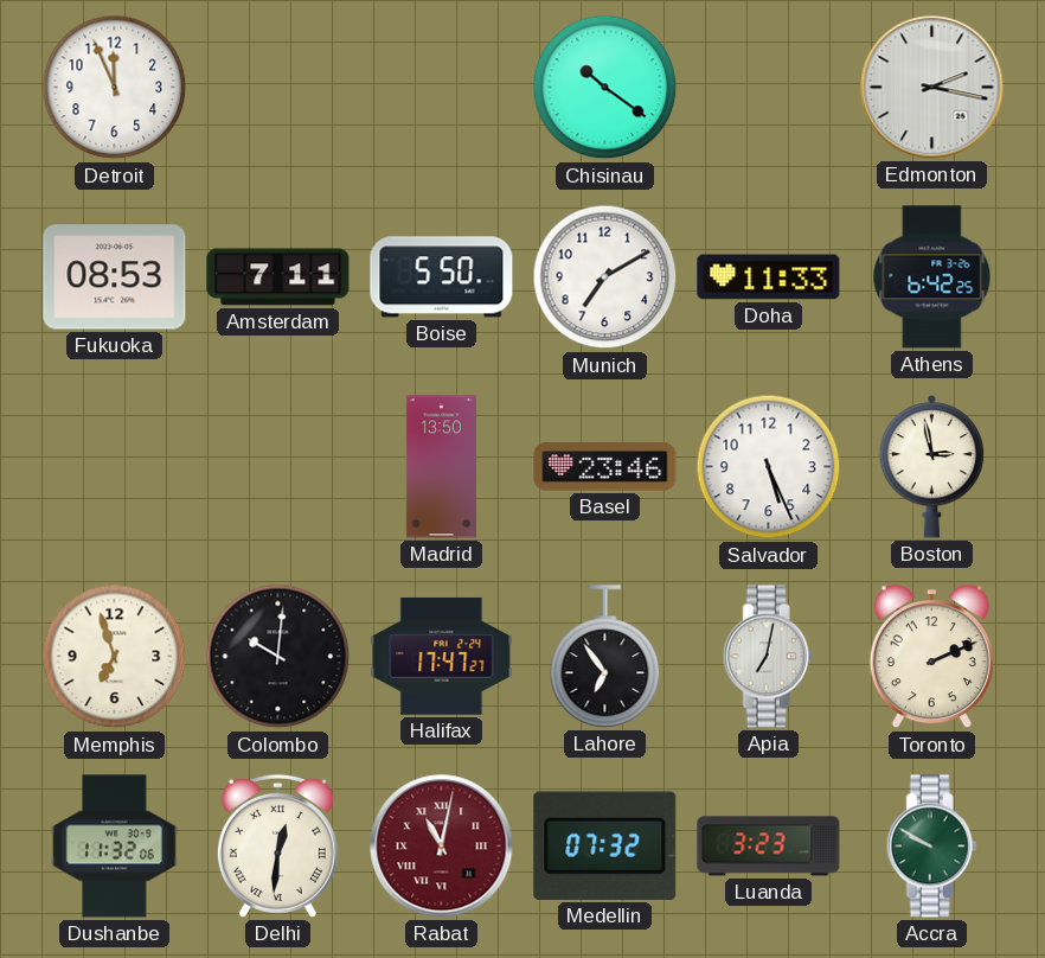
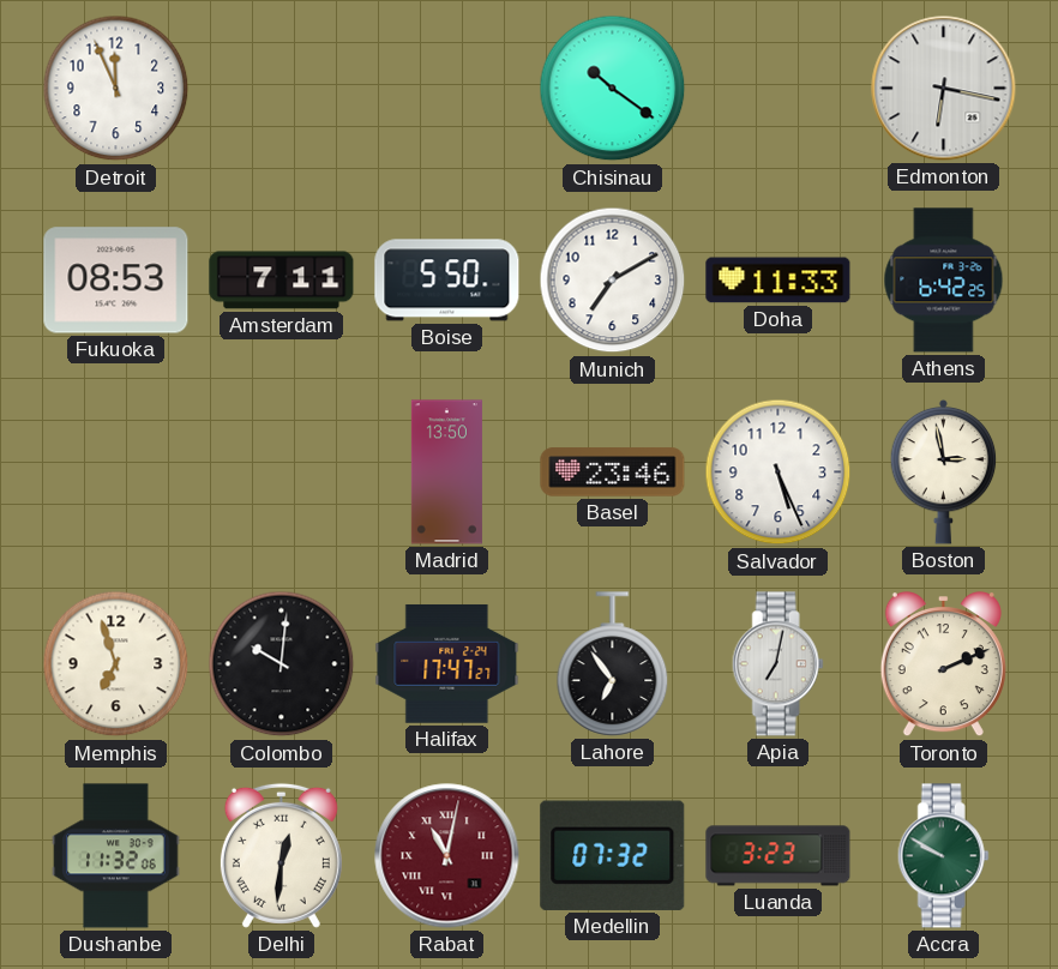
Edmonton: 2:17 -> 6:17
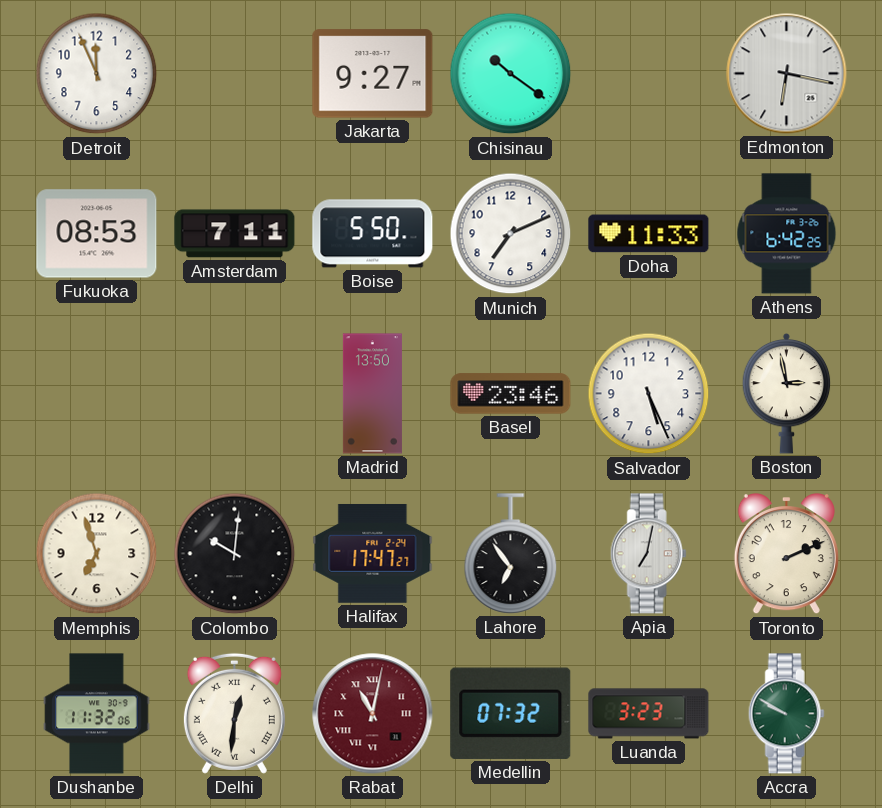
Jakarta: none -> 9:27
Munich: 7:10 -> 7:11
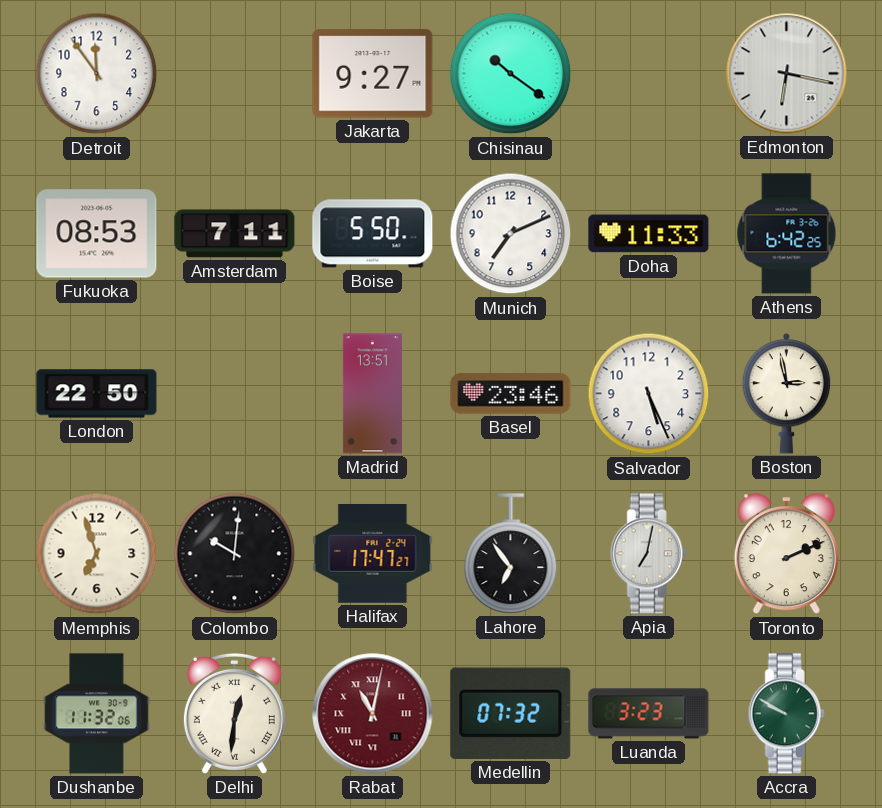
Detroit: 11:56 -> 11:54
London: none -> 22:50
Madrid: 13:50 -> 13:51
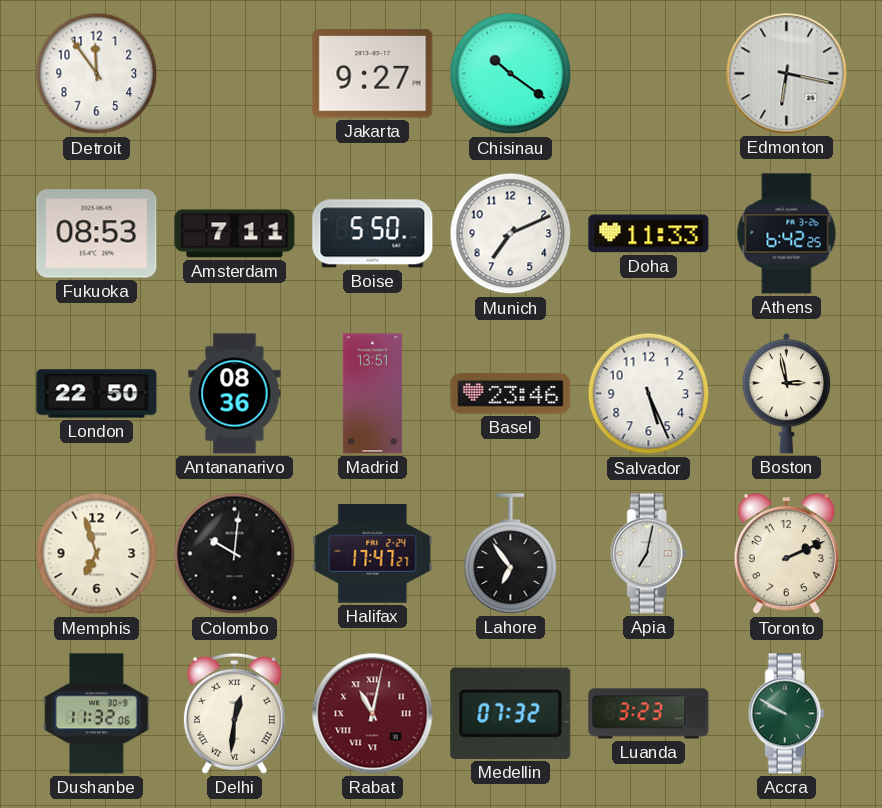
Antananarivo: none -> 08:36
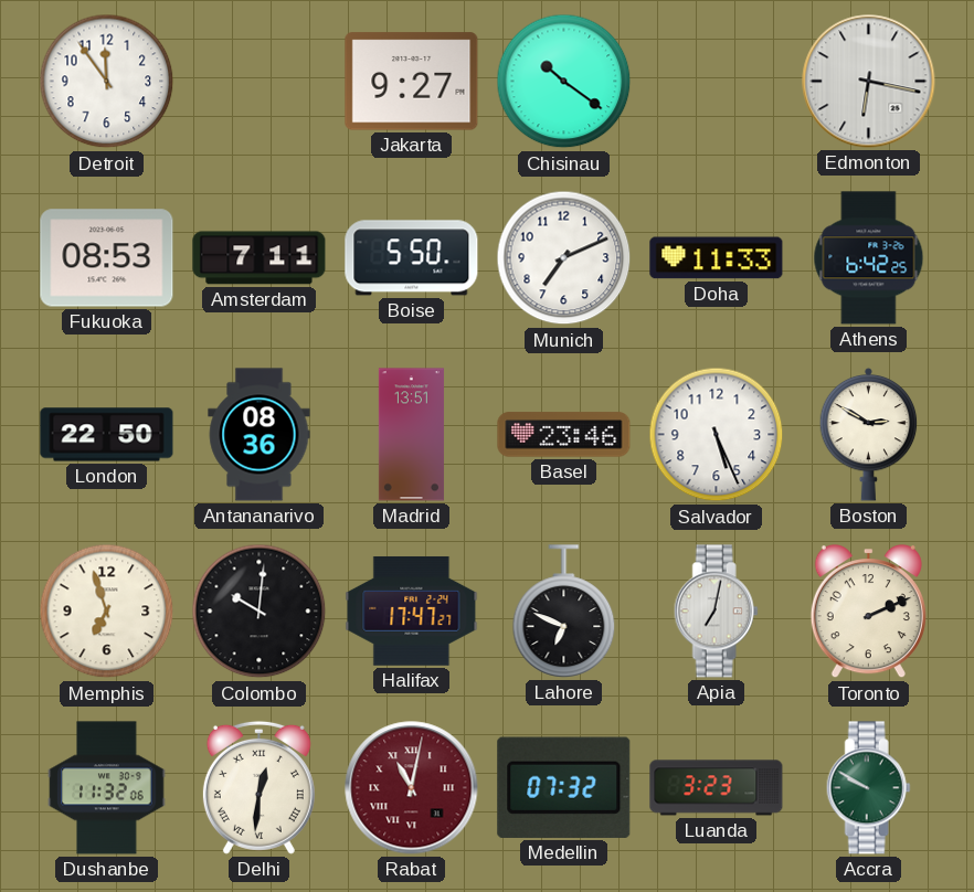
Boston: 2:58 -> 2:50
Lahore: 6:54 -> 6:49
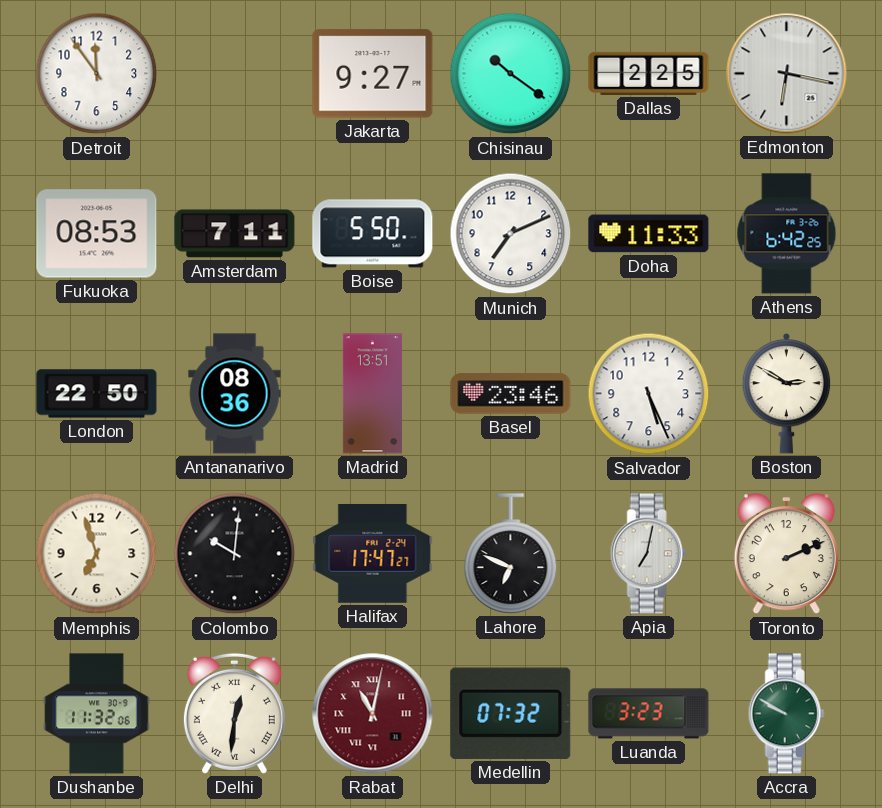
Dallas: none -> 2:25
